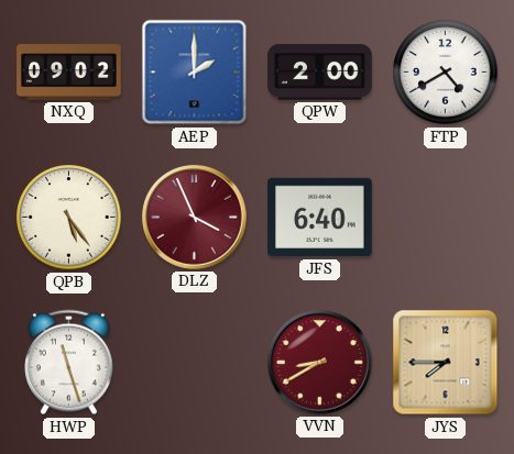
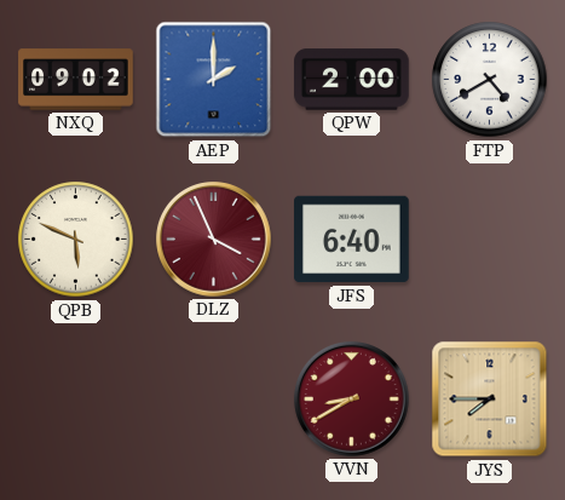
QPB: 5:24 -> 5:49
HWP: 11:27 -> none
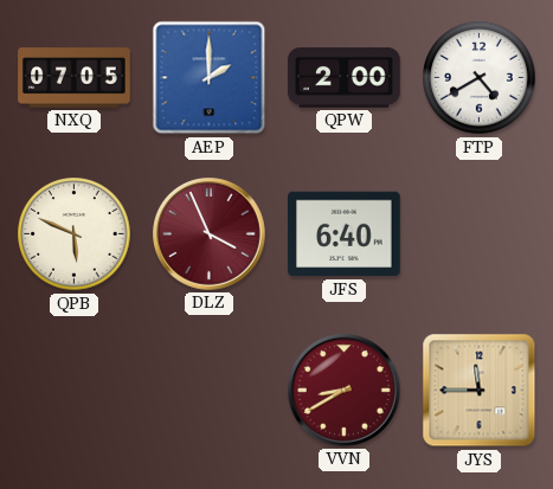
NXQ: 09:02 -> 07:05
JYS: 7:45 -> 11:45
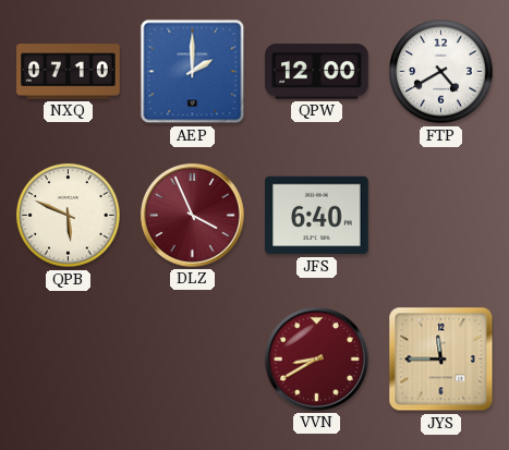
NXQ: 07:05 -> 07:10
QPW: 2:00 -> 12:00
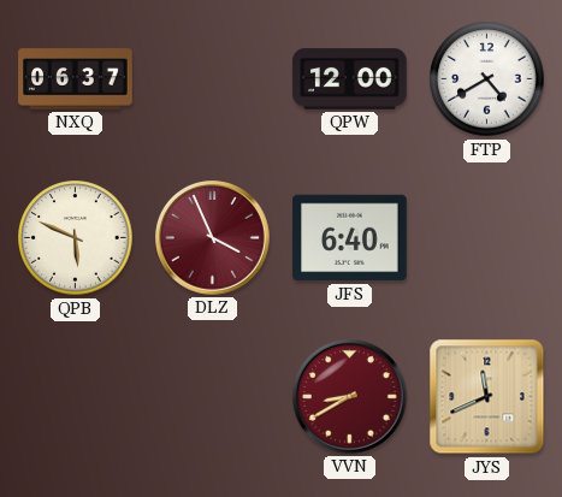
NXQ: 07:10 -> 06:37
AEP: 2:00 -> none
JYS: 11:45 -> 11:41
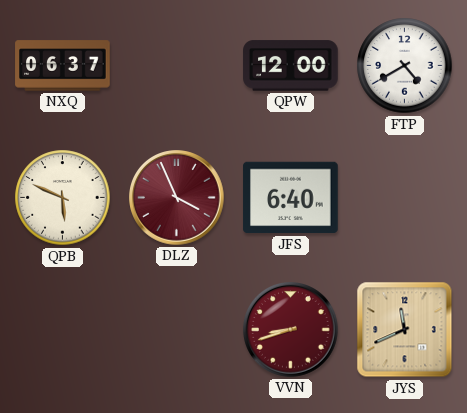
VVN: 8:40 -> 8:42
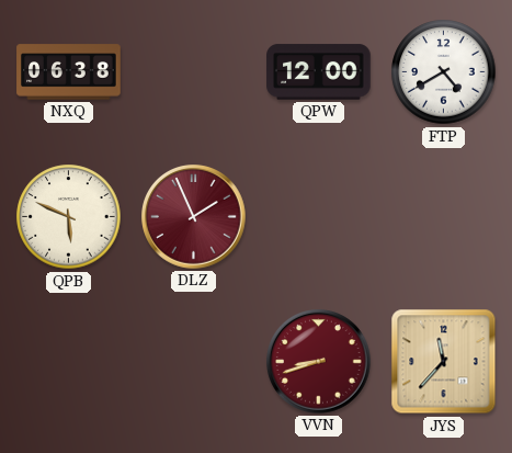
NXQ: 06:37 -> 06:38
DLZ: 3:56 -> 1:56
JFS: 6:40 -> none
JYS: 11:41 -> 11:37
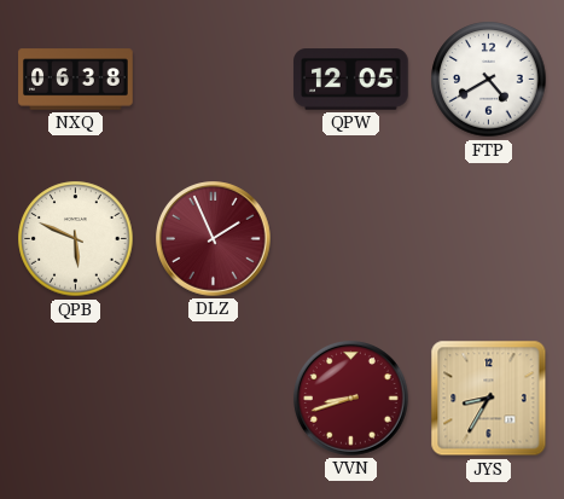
QPW: 12:00 -> 12:05
JYS: 11:37 -> 8:35
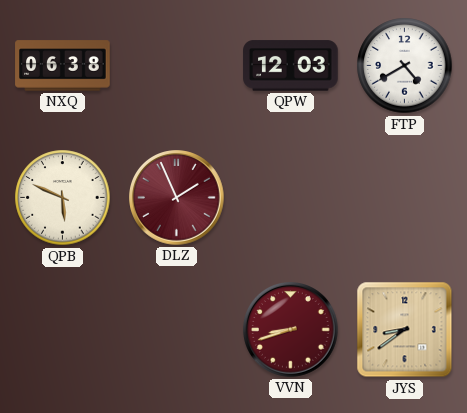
QPW: 12:05 -> 12:03
JYS: 8:35 -> 8:39
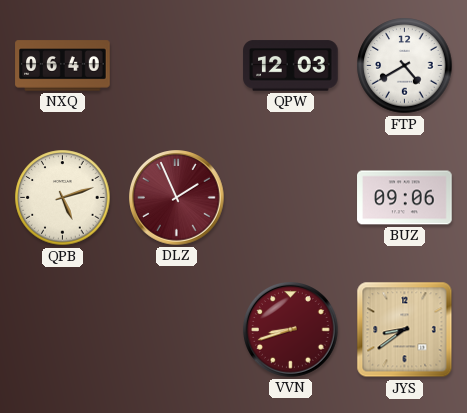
NXQ: 06:38 -> 06:40
QPB: 5:49 -> 5:12
BUZ: none -> 09:06
